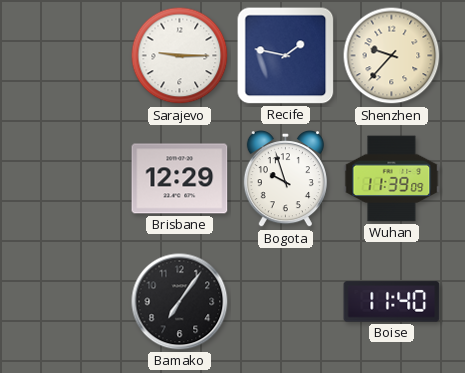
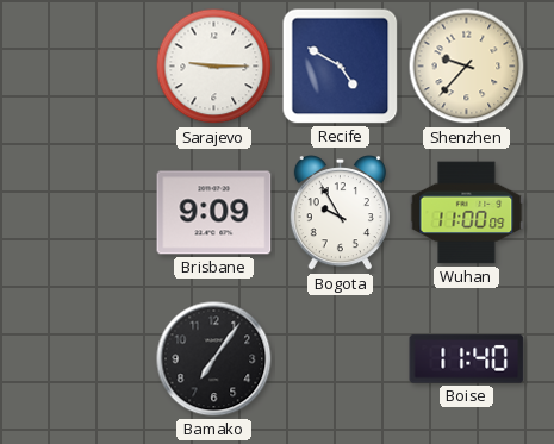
Recife: 1:47 -> 4:50
Brisbane: 12:29 -> 9:09
Bogota: 9:57 -> 9:55
Wuhan: 11:39 -> 11:00
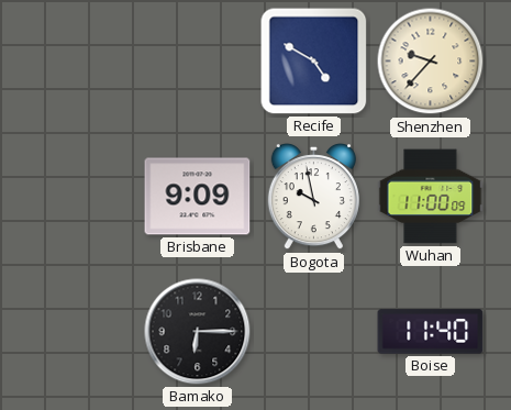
Sarajevo: 9:15 -> none
Bogota: 9:55 -> 9:58
Bamako: 7:06 -> 6:15
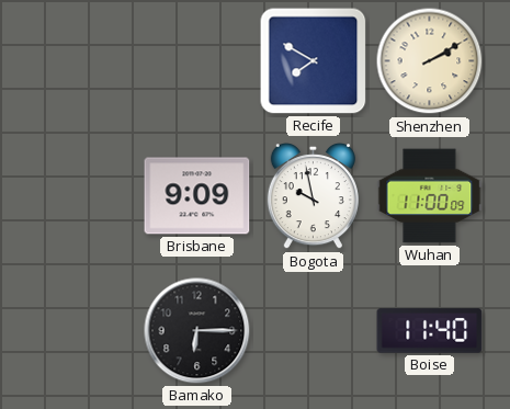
Recife: 4:50 -> 7:50
Shenzhen: 9:37 -> 2:10
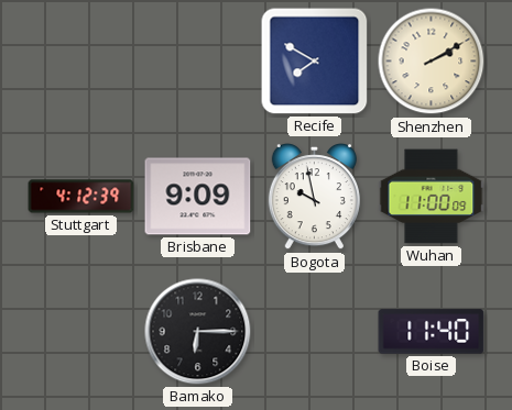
Stuttgart: none -> 4:12
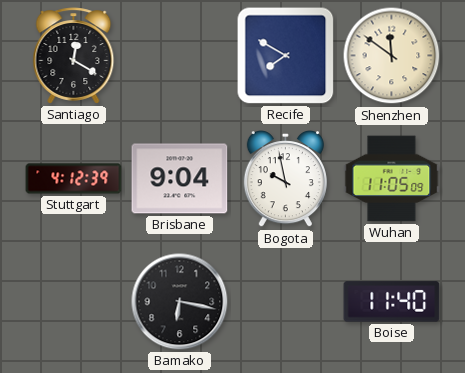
Santiago: none -> 12:20
Shenzhen: 2:10 -> 11:51
Brisbane: 9:09 -> 9:04
Wuhan: 11:00 -> 11:05
Bamako: 6:15 -> 6:17
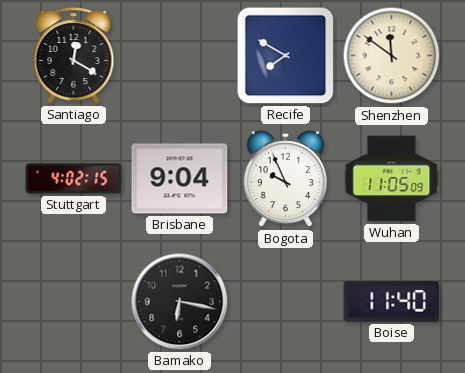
Stuttgart: 4:12 -> 4:02
Bogota: 9:58 -> 9:56
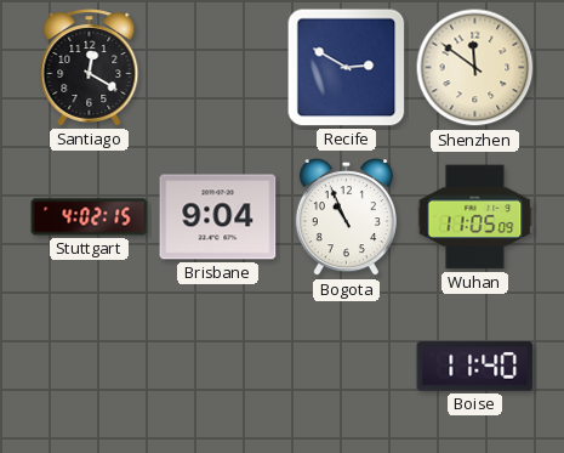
Recife: 7:50 -> 2:50
Bogota: 9:56 -> 10:56
Bamako: 6:17 -> none
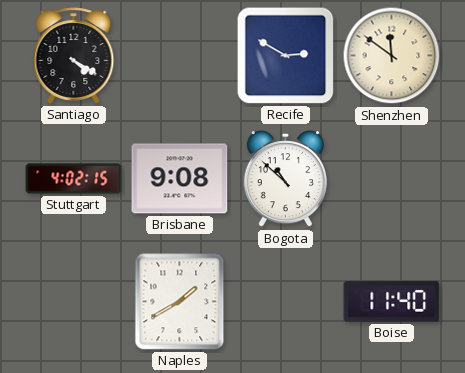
Santiago: 12:20 -> 4:20
Brisbane: 9:04 -> 9:08
Bogota: 10:56 -> 10:52
Wuhan: 11:05 -> none
Naples: none -> 1:40
